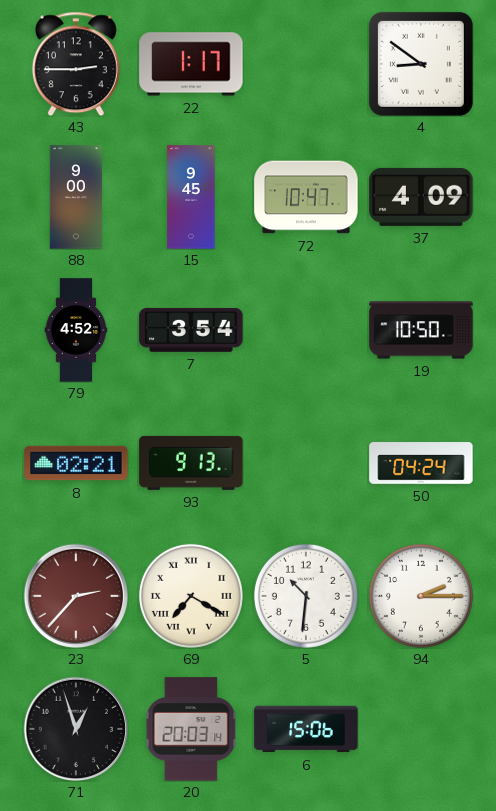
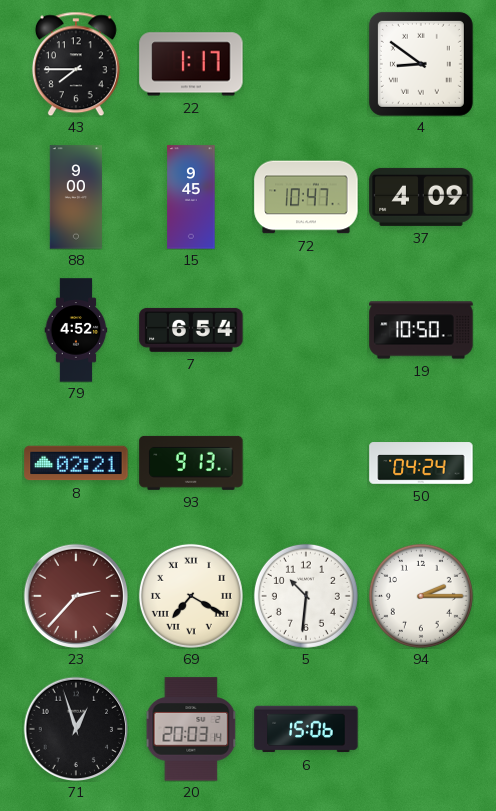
43: 2:45 -> 7:45
7: 3:54 -> 6:54
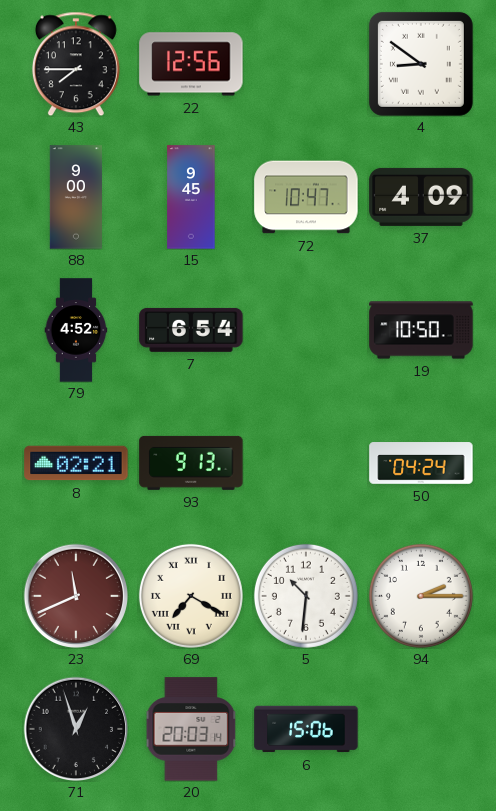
22: 1:17 -> 12:56
23: 2:37 -> 11:41
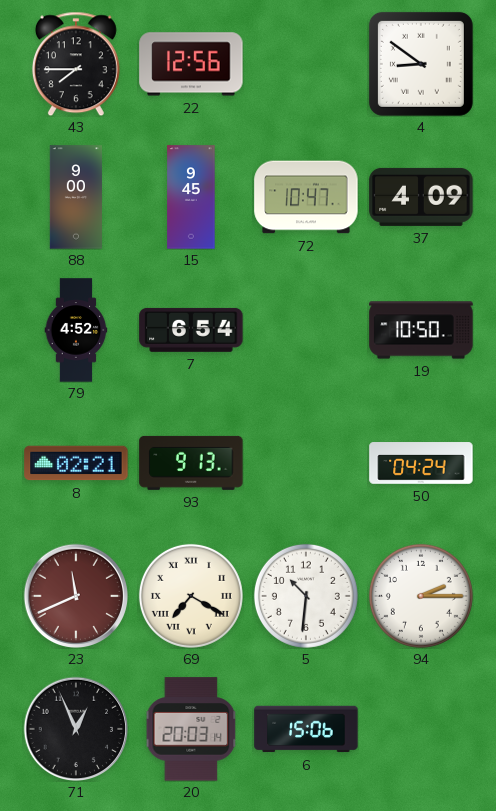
71: 12:57 -> 12:56
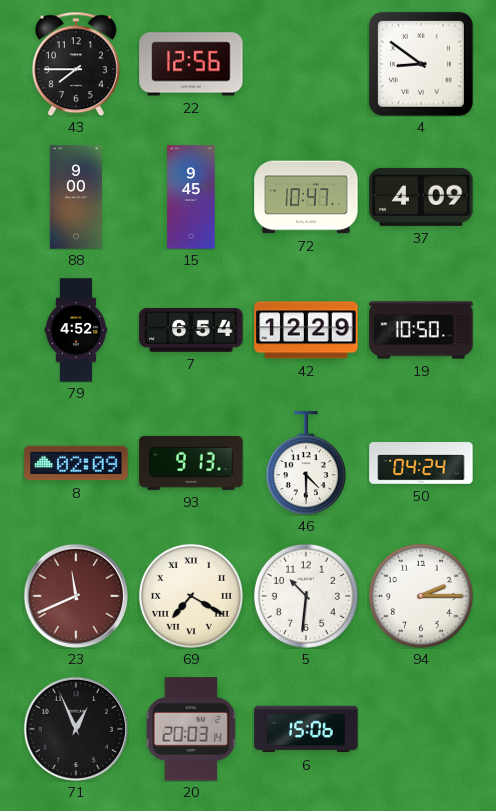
42: none -> 12:29
8: 02:21 -> 02:09
46: none -> 4:30
